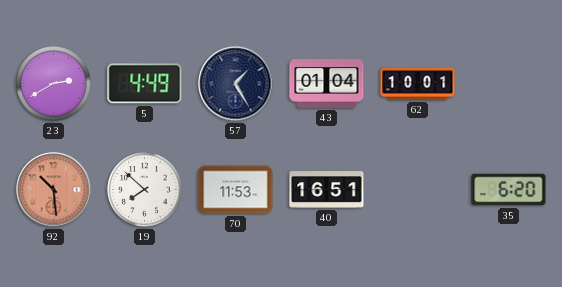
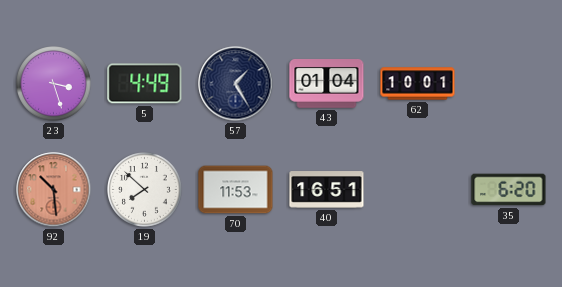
23: 2:40 -> 3:27
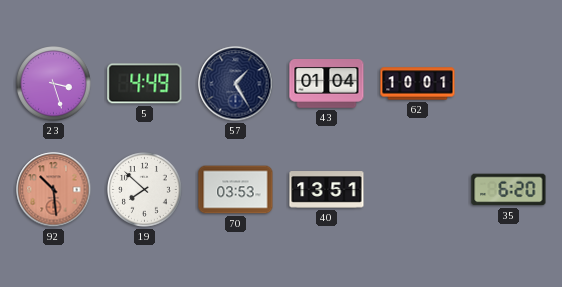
70: 11:53 -> 03:53
40: 16:51 -> 13:51
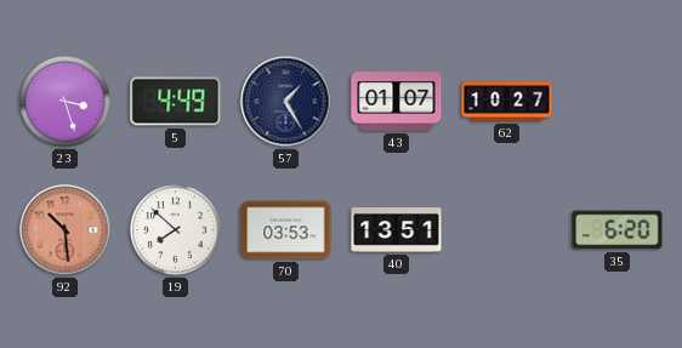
43: 01:04 -> 01:07
62: 10:01 -> 10:27
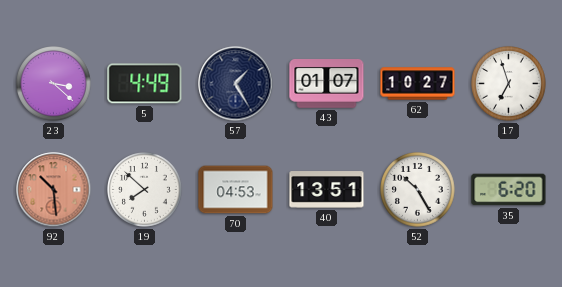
23: 3:27 -> 3:22
17: none -> 6:57
70: 03:53 -> 04:53
52: none -> 10:25
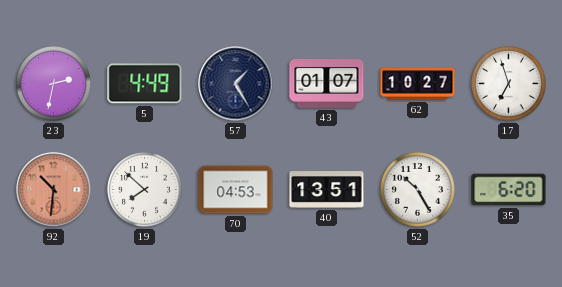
23: 3:22 -> 2:32
92: 10:29 -> 10:31
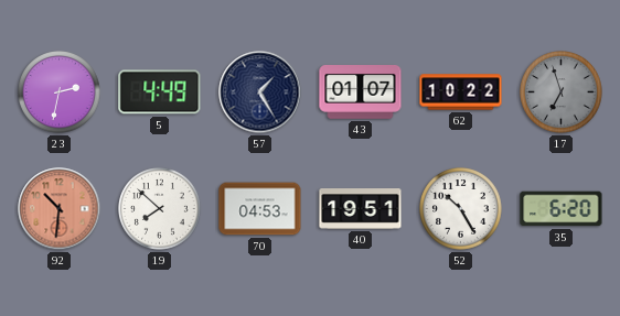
62: 10:27 -> 10:22
17 dial: white -> grey
40: 13:51 -> 19:51
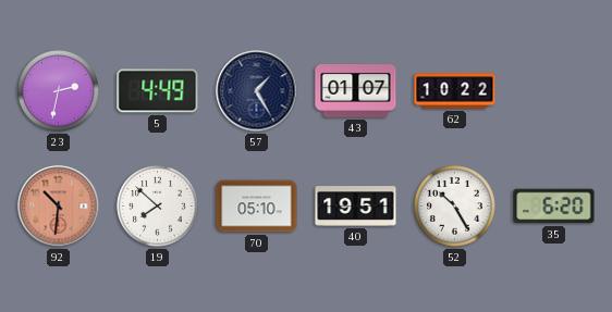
17: 6:57 -> none
70: 04:53 -> 05:10
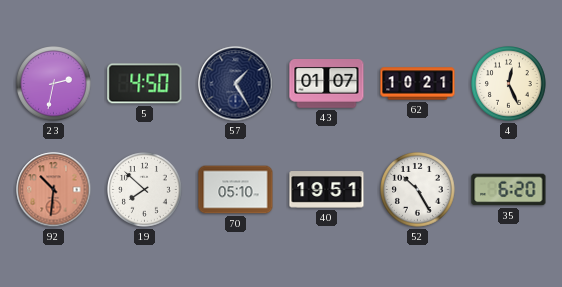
5: 4:49 -> 4:50
62: 10:22 -> 10:21
4: none -> 12:26
